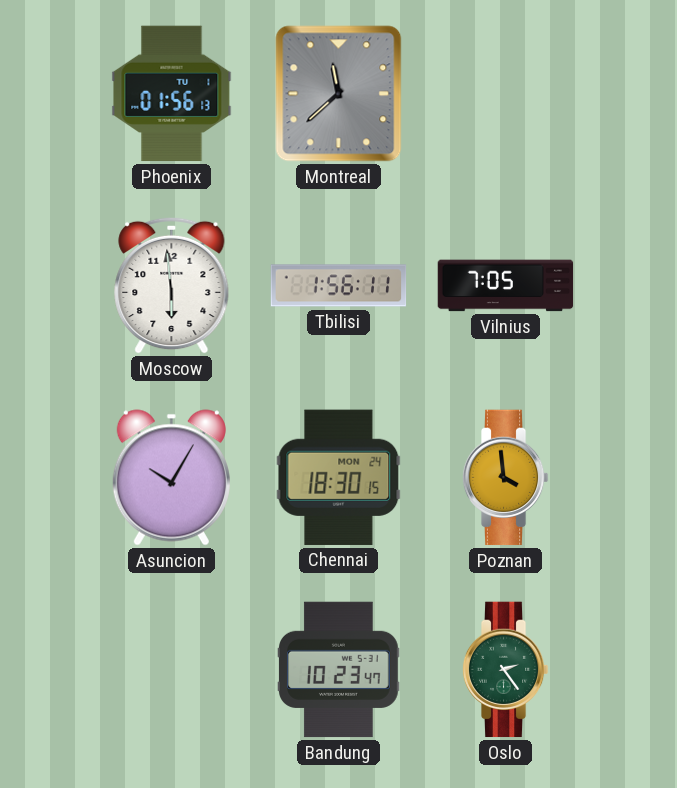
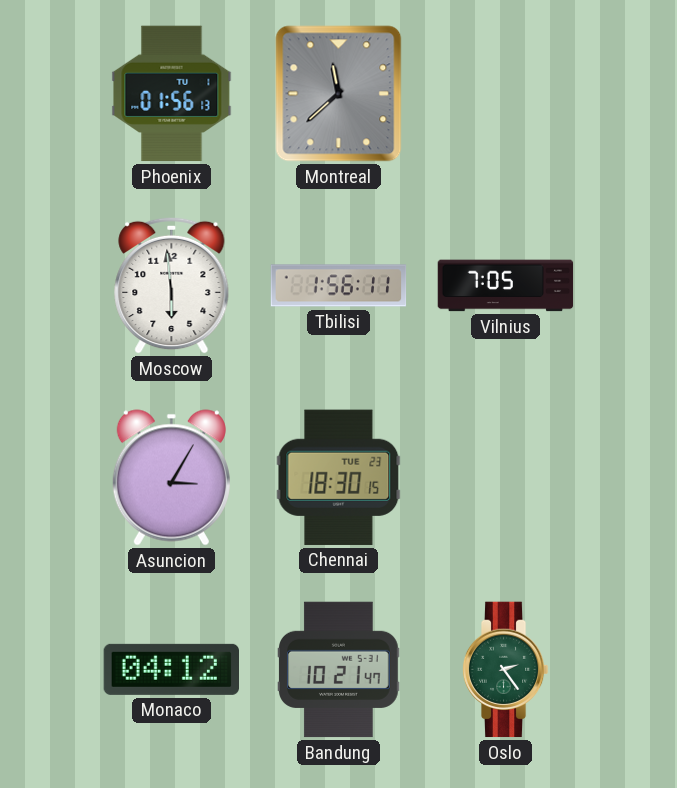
Asuncion: 10:05 -> 3:05
Chennai date: MON 24 -> TUE 23
Poznan: 3:59 -> none
Monaco: none -> 04:12
Bandung: 10:23 -> 10:21
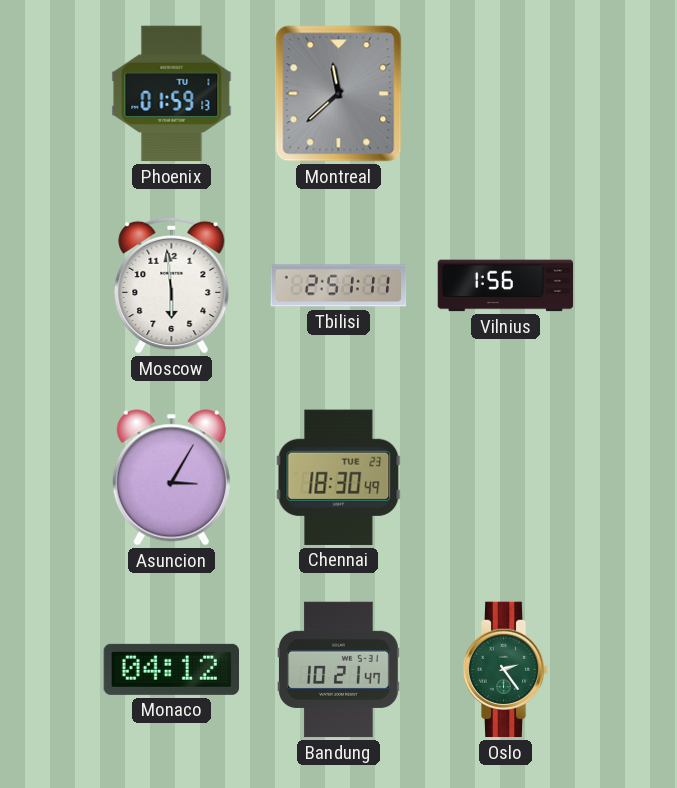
Phoenix: 01:56 -> 01:59
Tbilisi: 1:56 -> 2:51
Vilnius: 7:05 -> 1:56
Chennai: 18:30:15 -> 18:30:49
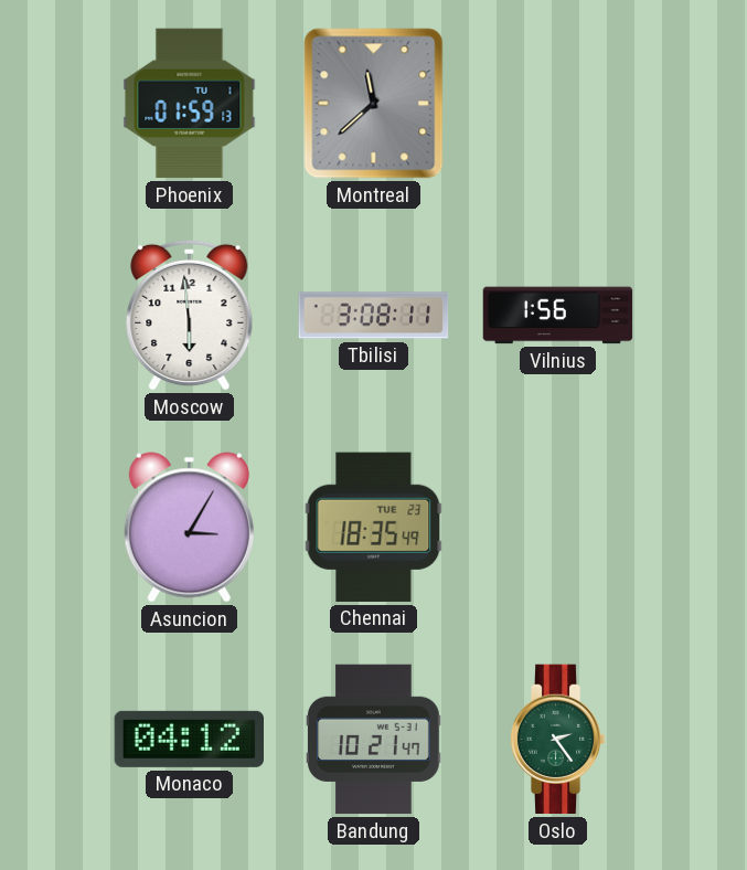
Tbilisi: 2:51 -> 3:08
Chennai: 18:30 -> 18:35
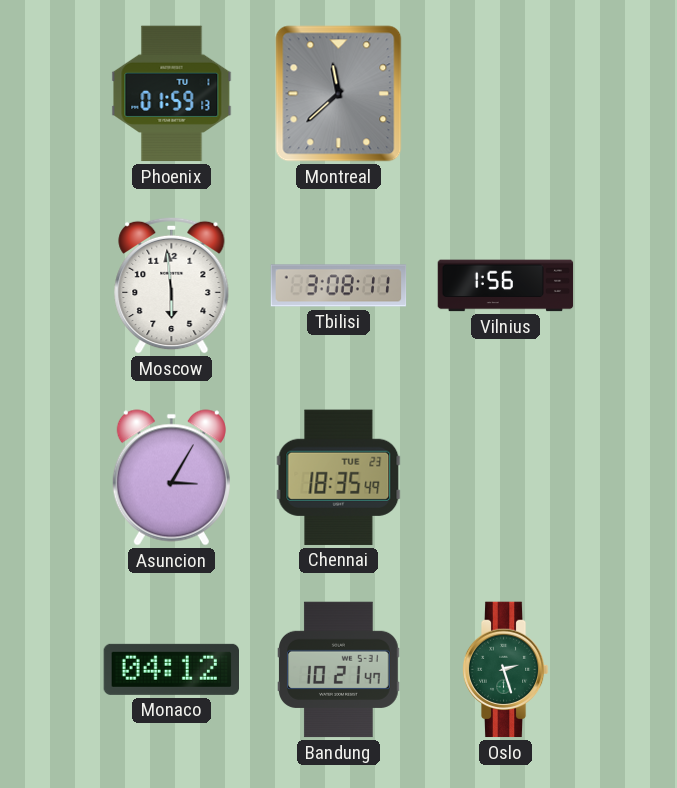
Oslo: 2:24 -> 2:27
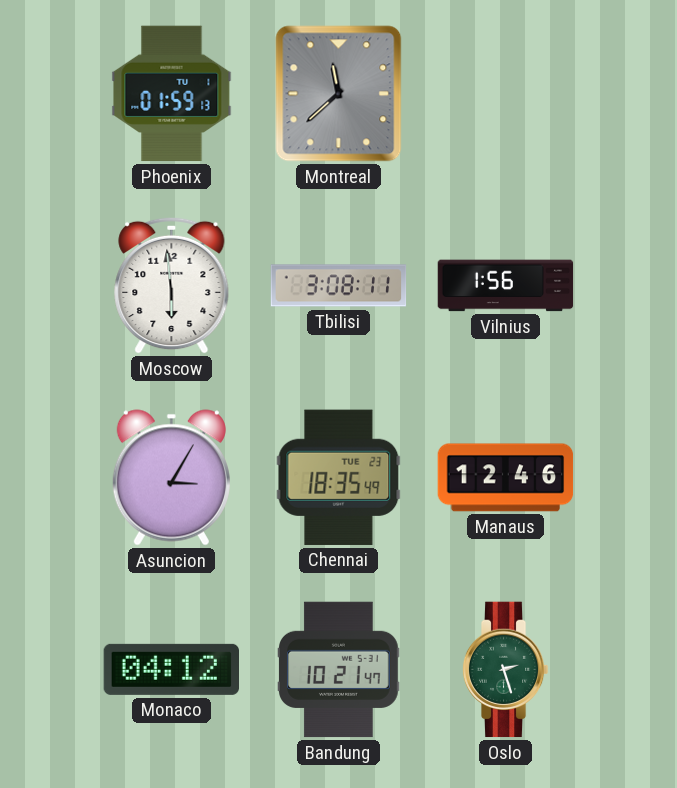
Manaus: none -> 12:46
